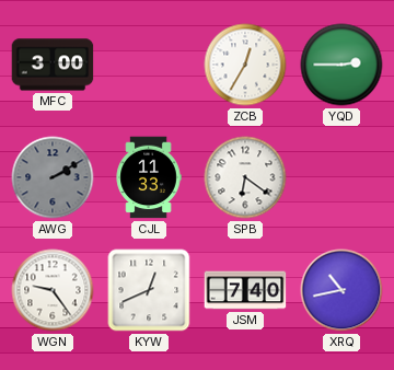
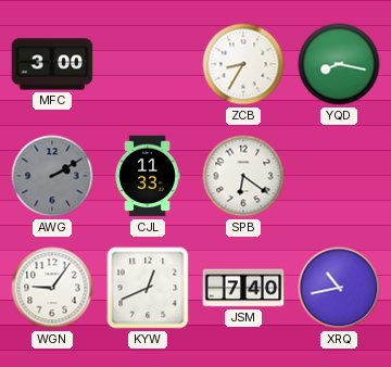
ZCB: 12:35 -> 8:35
YQD: 2:45 -> 8:17
WGN: 9:24 -> 9:06
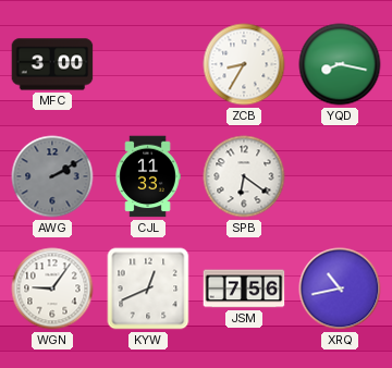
JSM: 7:40 -> 7:56
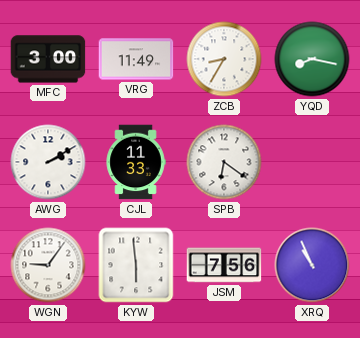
VRG: none -> 11:49
AWG dial: grey -> white
KYW: 12:41 -> 5:59
XRQ: 10:43 -> 10:56
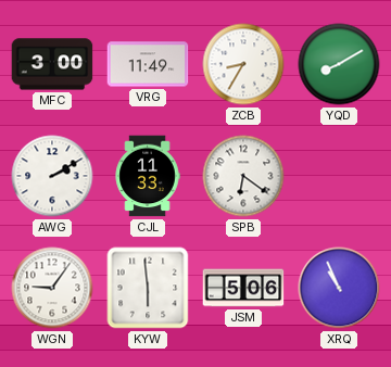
YQD: 8:17 -> 8:10
JSM: 7:56 -> 5:06
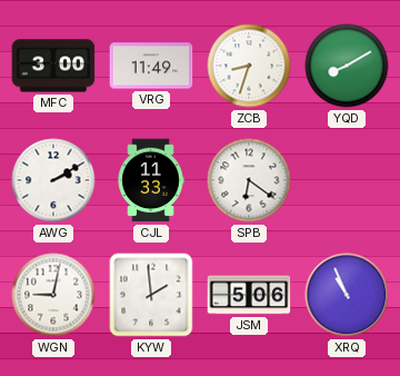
ZCB: 8:35 -> 8:33
WGN: 9:06 -> 9:02
KYW: 5:59 -> 1:59
